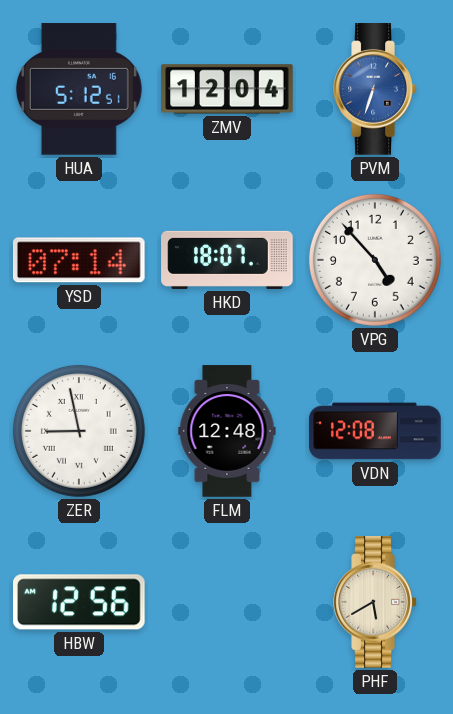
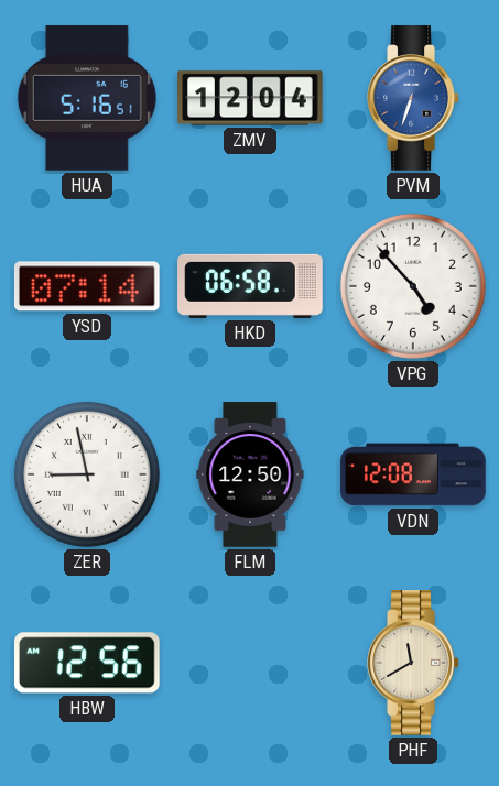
HUA: 5:12 -> 5:16
HKD: 18:07 -> 06:58
FLM: 12:48 -> 12:50
PHF: 5:40 -> 11:40
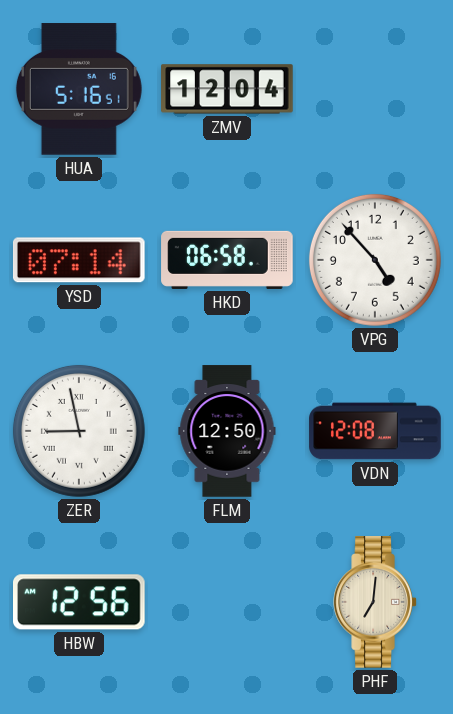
PVM: 6:33 -> none
PHF: 11:40 -> 7:01
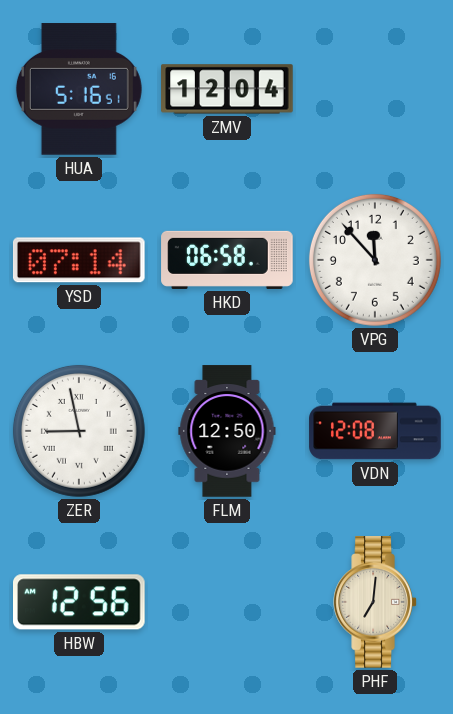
VPG: 4:53 -> 11:53
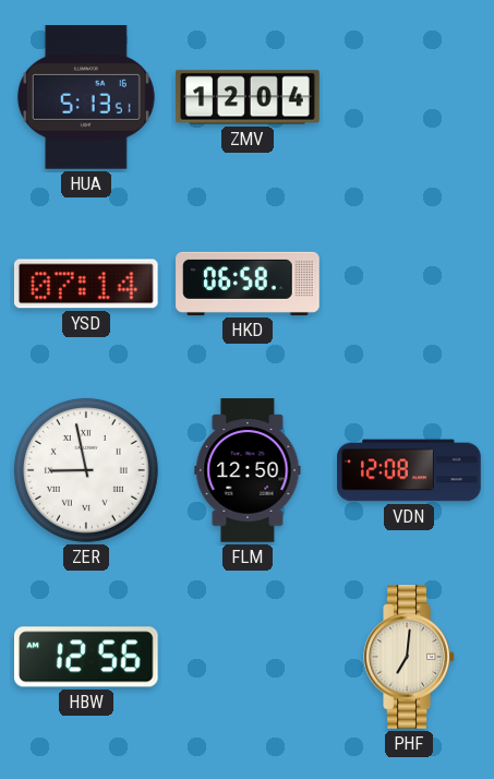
HUA: 5:16 -> 5:13
VPG: 11:53 -> none
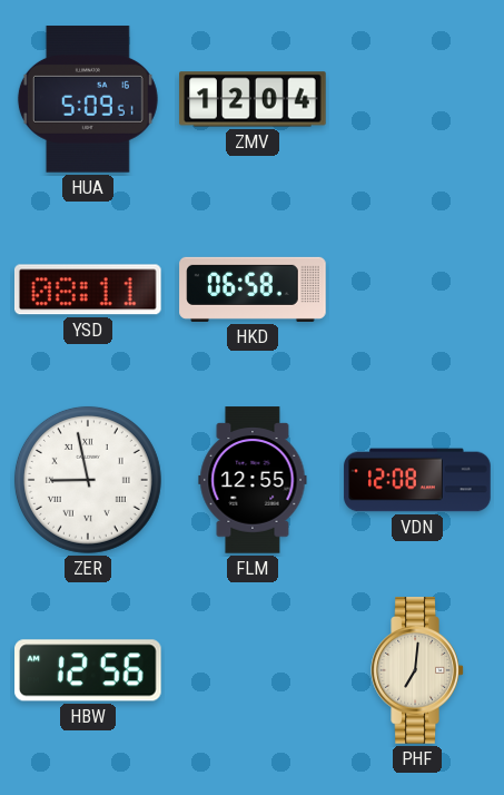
HUA: 5:13 -> 5:09
YSD: 07:14 -> 08:11
FLM: 12:50 -> 12:55
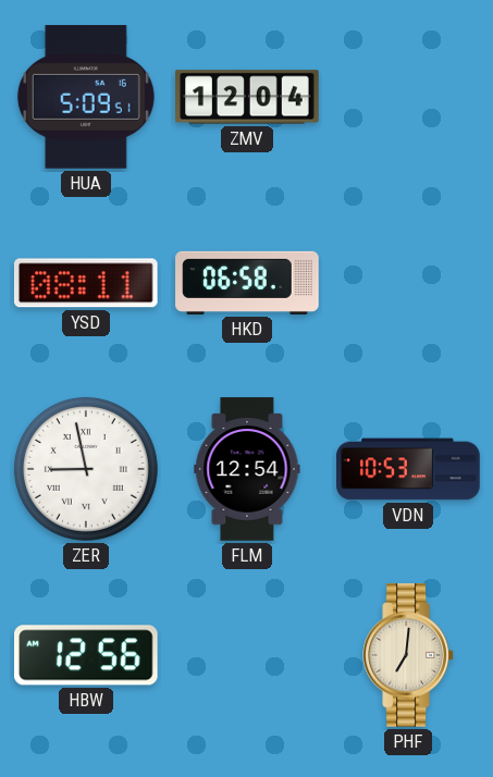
FLM: 12:55 -> 12:54
VDN: 12:08 -> 10:53
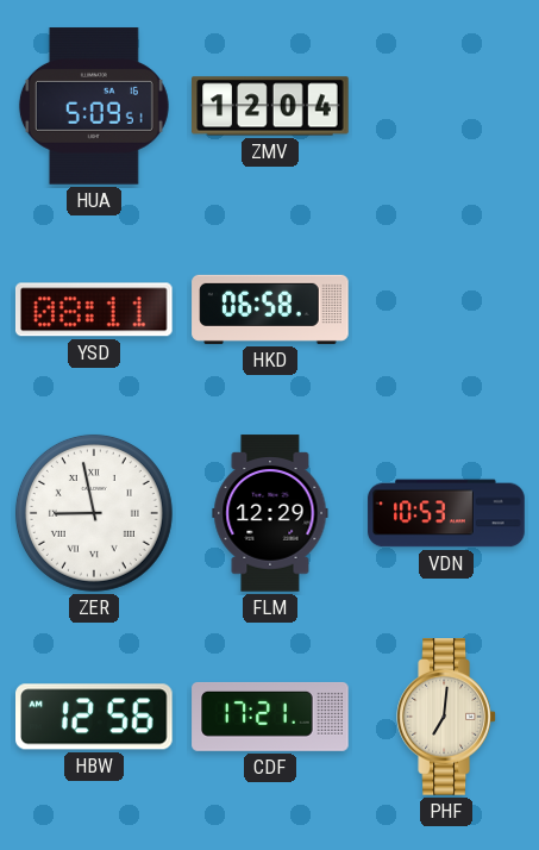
FLM: 12:54 -> 12:29
CDF: none -> 17:21
